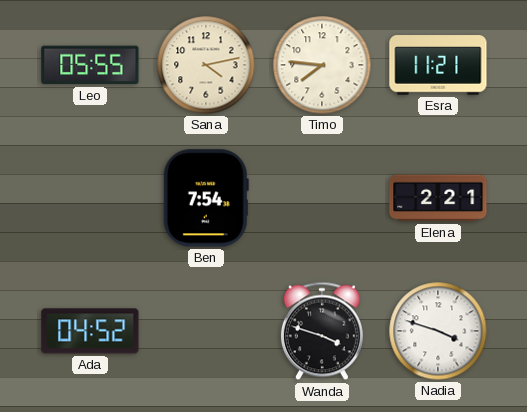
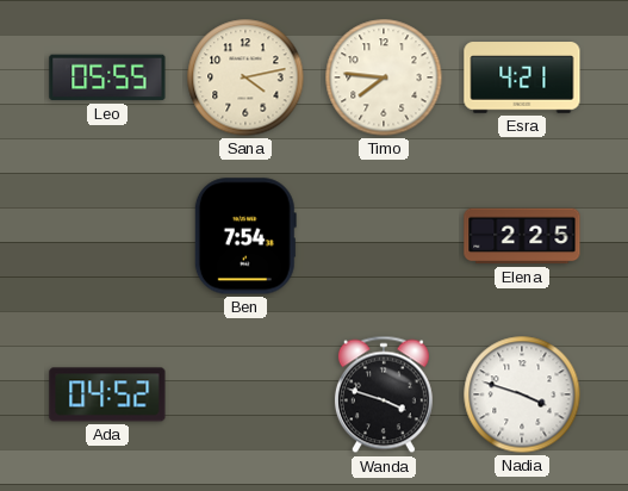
Esra: 11:21 -> 4:21
Elena: 2:21 -> 2:25
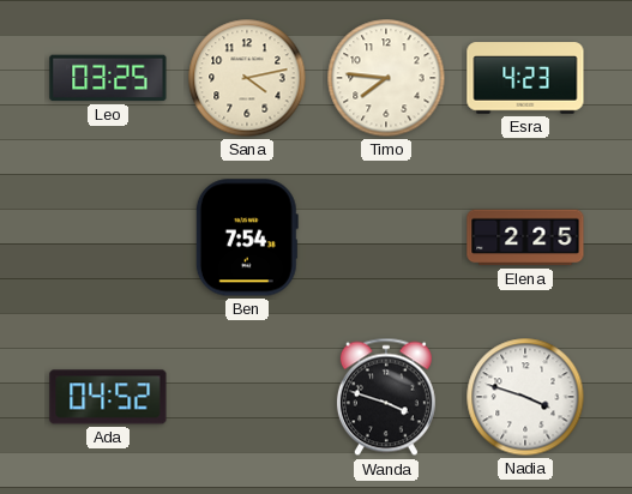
Leo: 05:55 -> 03:25
Esra: 4:21 -> 4:23
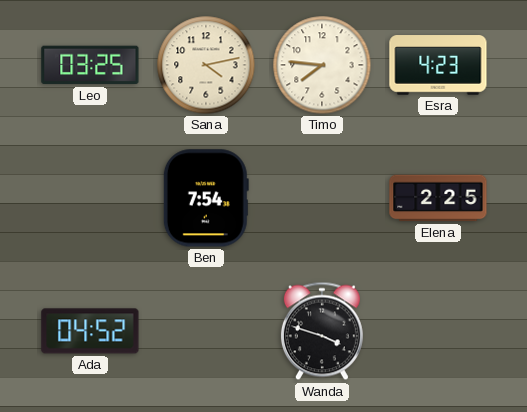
Nadia: 3:48 -> none
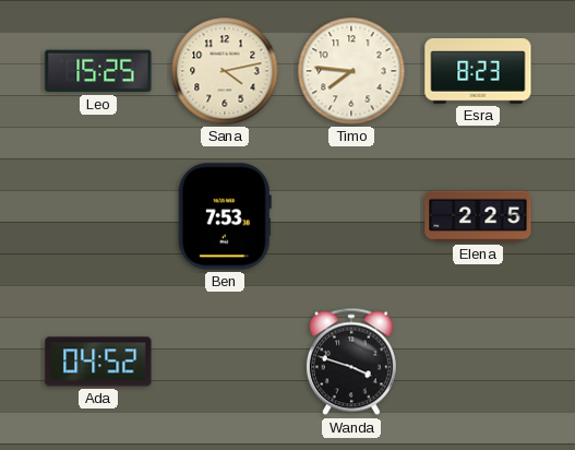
Leo: 03:25 -> 15:25
Esra: 4:23 -> 8:23
Ben: 7:54 -> 7:53
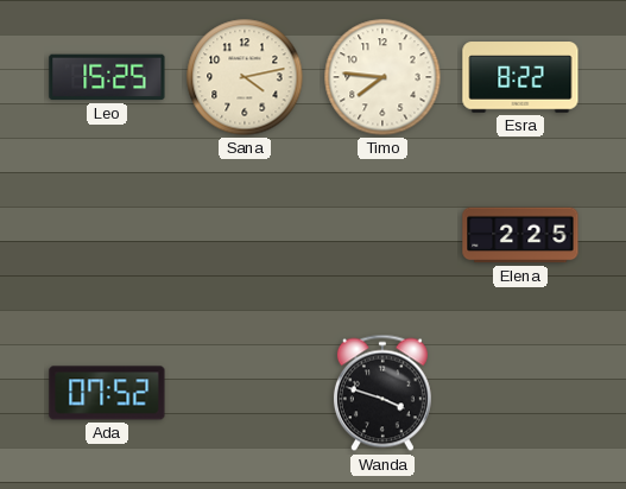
Esra: 8:23 -> 8:22
Ben: 7:53 -> none
Ada: 04:52 -> 07:52
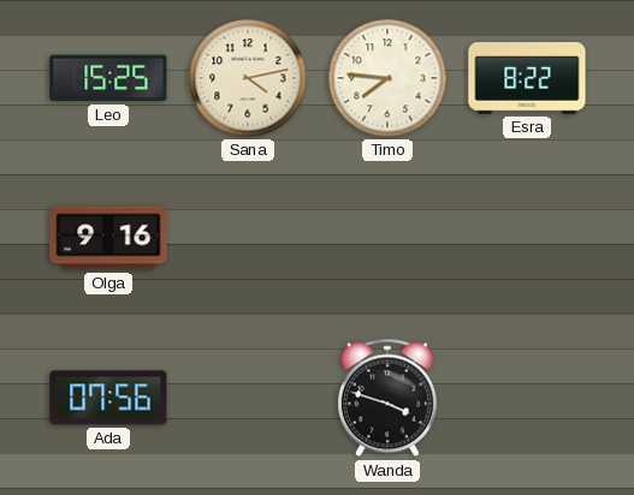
Olga: none -> 9:16
Elena: 2:25 -> none
Ada: 07:52 -> 07:56
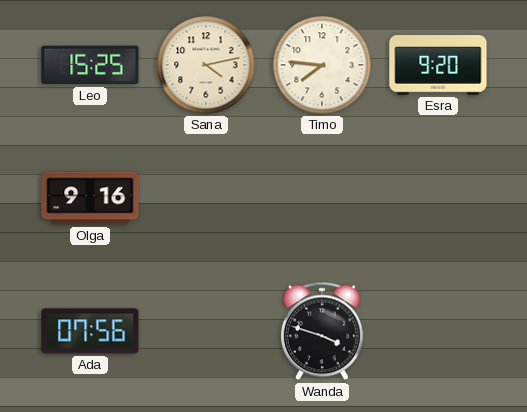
Esra: 8:22 -> 9:20
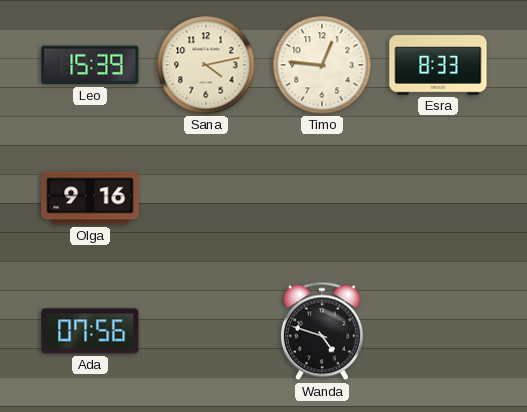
Leo: 15:25 -> 15:39
Timo: 7:46 -> 12:46
Esra: 9:20 -> 8:33
Wanda: 3:48 -> 4:48
